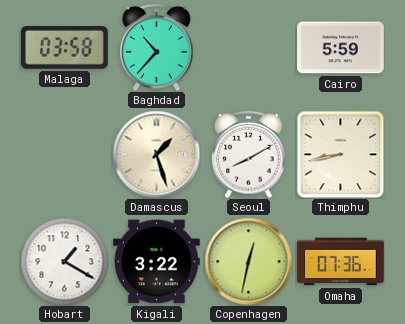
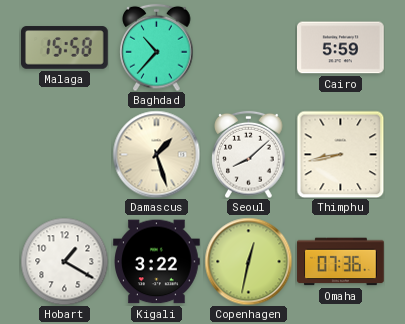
Malaga: 03:58 -> 15:58
Seoul: 8:10 -> 8:08
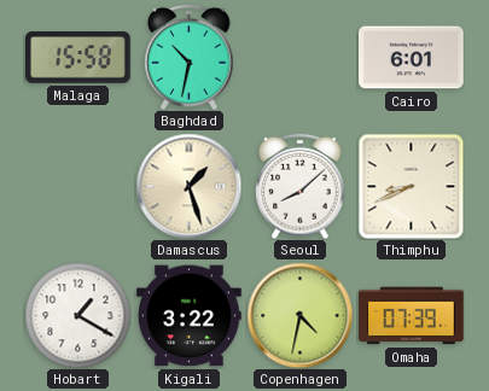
Baghdad: 10:37 -> 10:32
Cairo: 5:59 -> 6:01
Thimphu: 8:43 -> 8:41
Copenhagen: 12:32 -> 4:32
Omaha: 07:36 -> 07:39
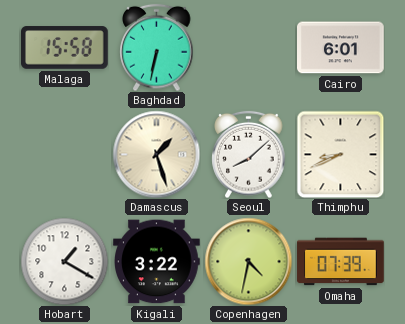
Baghdad: 10:32 -> 6:32
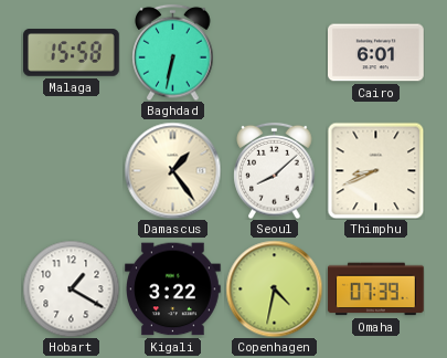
Damascus: 1:27 -> 1:24
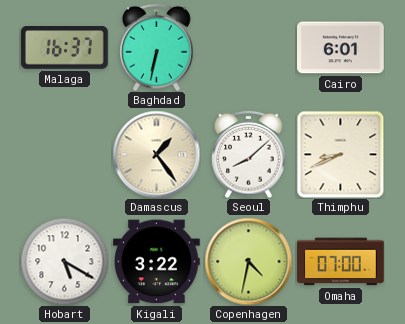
Malaga: 15:58 -> 16:37
Hobart: 1:20 -> 5:20
Omaha: 07:39 -> 07:00
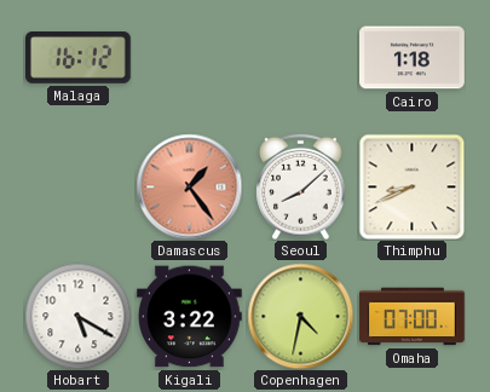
Malaga: 16:37 -> 16:12
Baghdad: 6:32 -> none
Cairo: 6:01 -> 1:18
Damascus dial: cream -> salmon
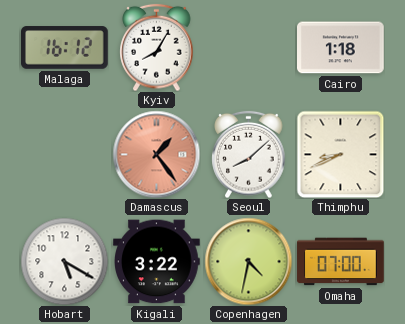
Kyiv: none -> 8:05
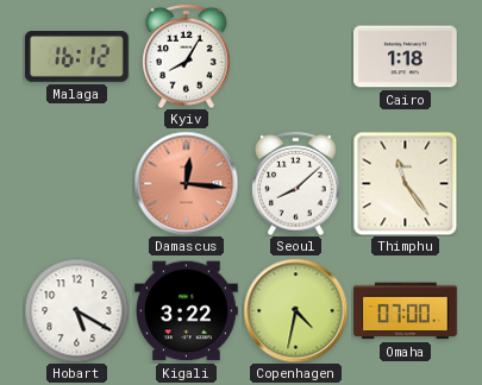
Damascus: 1:24 -> 12:16
Thimphu: 8:41 -> 11:24
